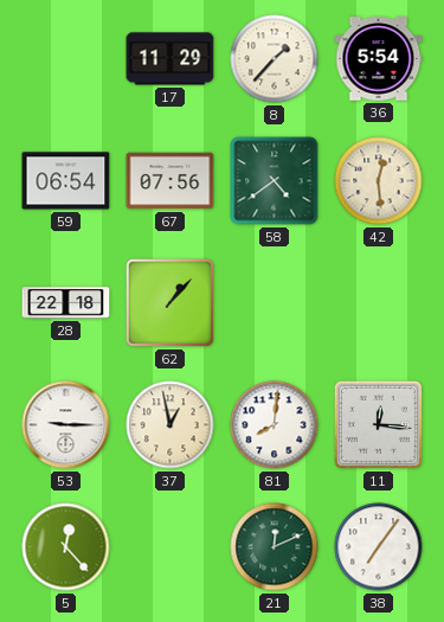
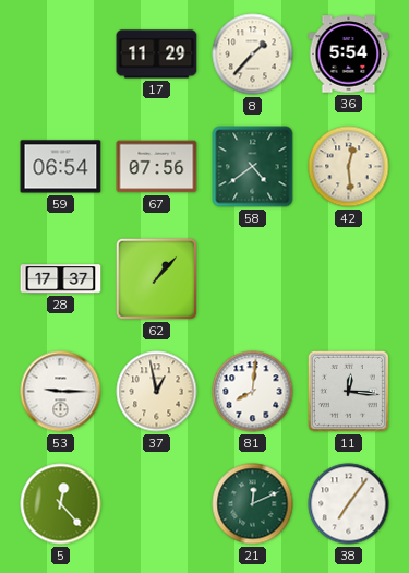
28: 22:18 -> 17:37
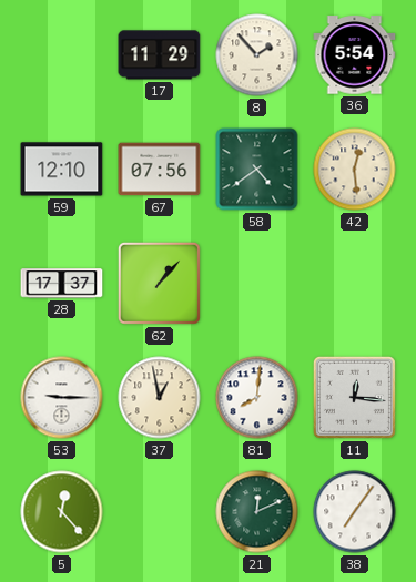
8: 1:37 -> 1:53
59: 06:54 -> 12:10
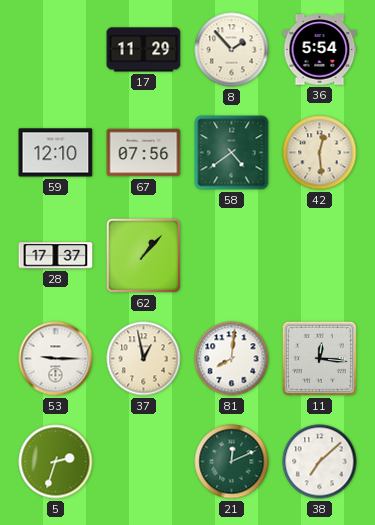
5: 12:23 -> 2:33
38: 7:06 -> 7:08
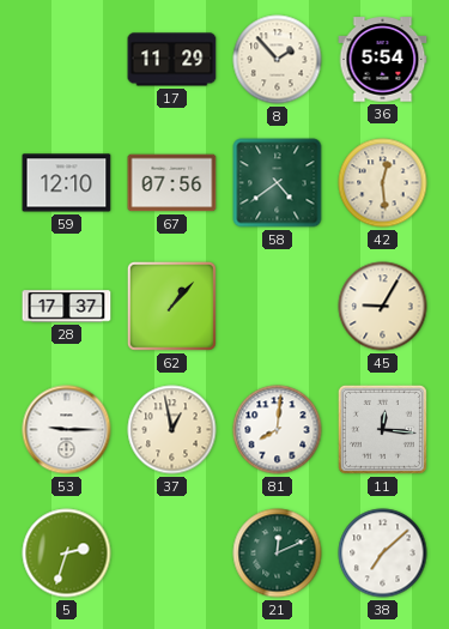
45: none -> 9:05
